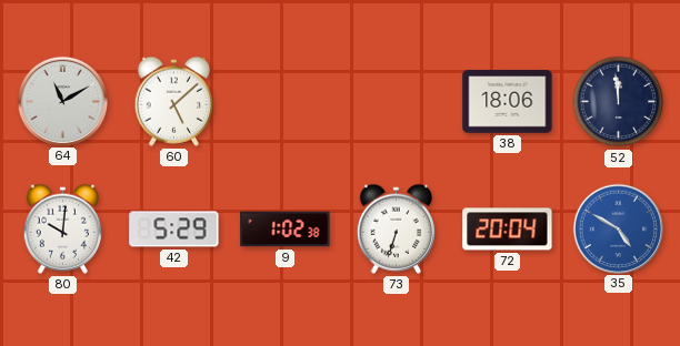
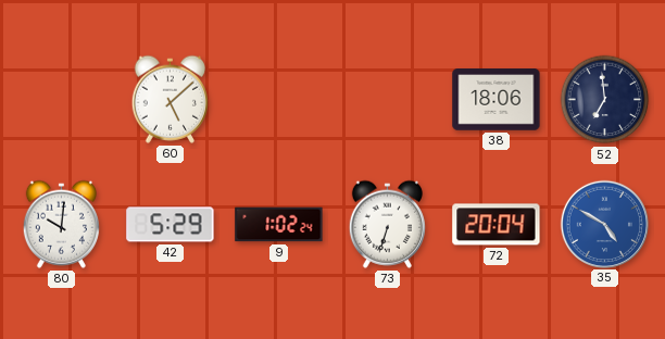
64: 11:10 -> none
52: 11:59 -> 6:59
9: 1:02:38 -> 1:02:24
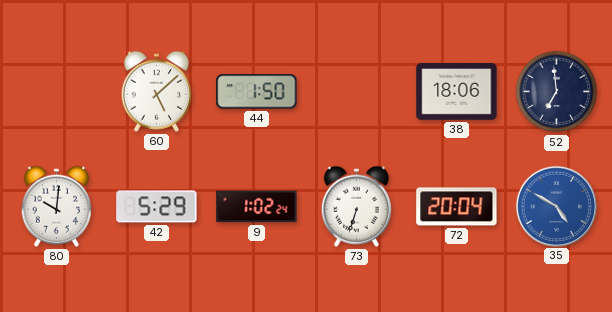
44: none -> 1:50
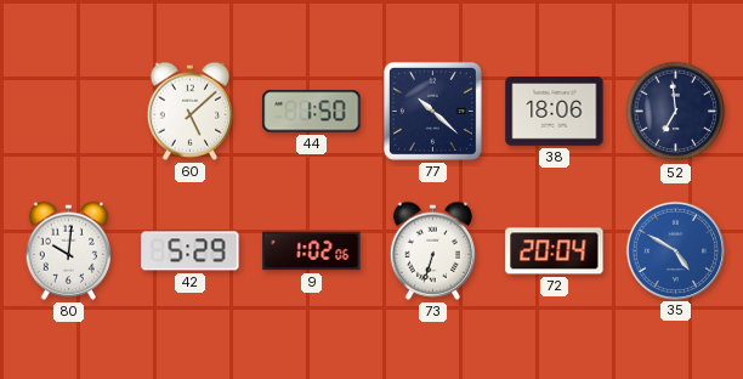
77: none -> 10:22
9: 1:02:24 -> 1:02:06
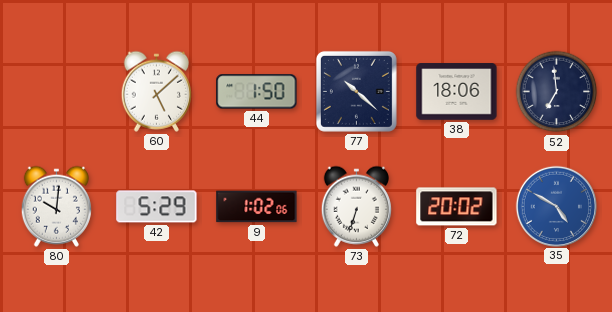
72: 20:04 -> 20:02
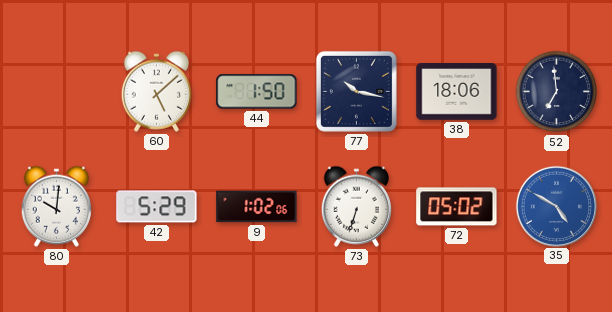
77: 10:22 -> 10:17
72: 20:02 -> 05:02
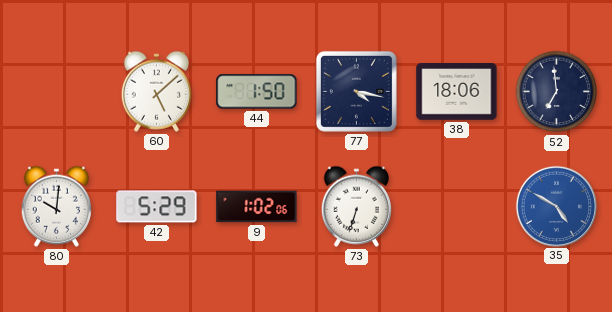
77: 10:17 -> 4:17
72: 05:02 -> none
